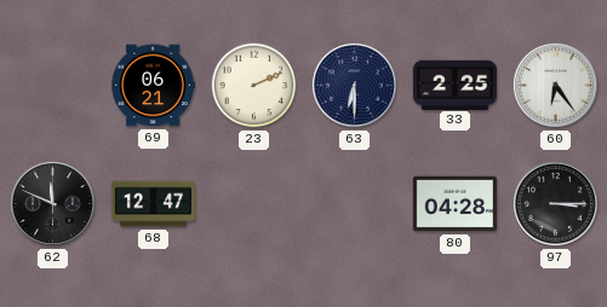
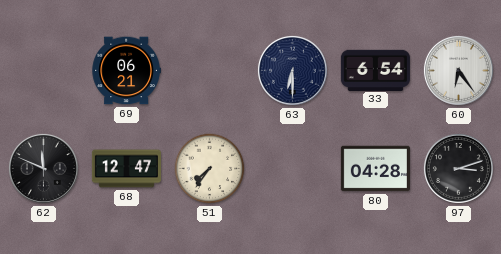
23: 2:11 -> none
33: 2:25 -> 6:54
51: none -> 7:36
97: 3:15 -> 3:12
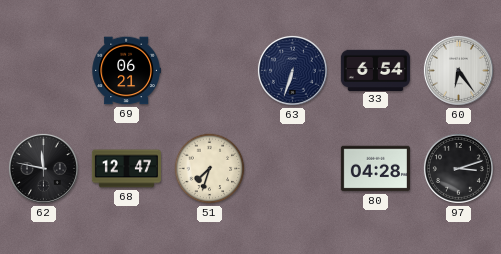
63: 6:30 -> 6:33
62: 11:49 -> 11:47
51: 7:36 -> 7:33
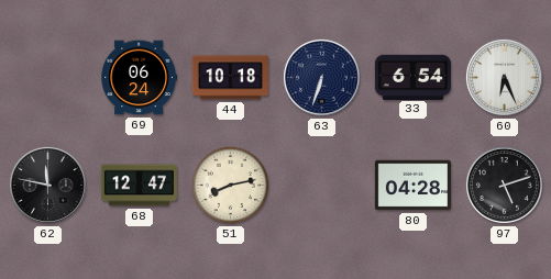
69: 06:21 -> 06:24
44: none -> 10:18
60: 6:24 -> 6:26
51: 7:33 -> 8:13
97: 3:12 -> 5:12
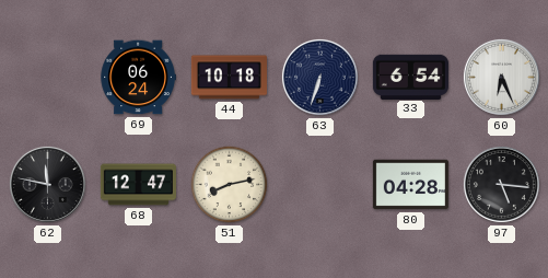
97: 5:12 -> 5:16
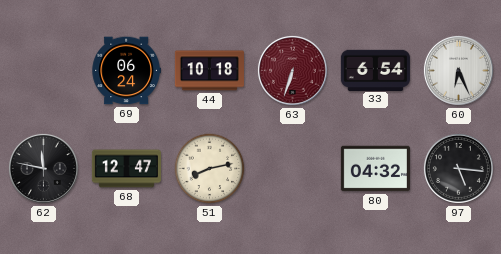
63 dial: navy -> burgundy
80: 04:28 -> 04:32
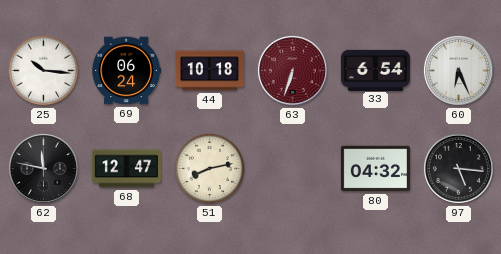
25: none -> 10:16
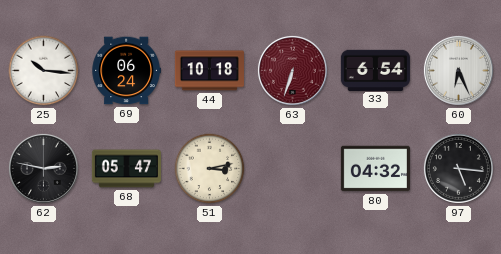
62: 11:47 -> 2:47
68: 12:47 -> 05:47
51: 8:13 -> 3:13
